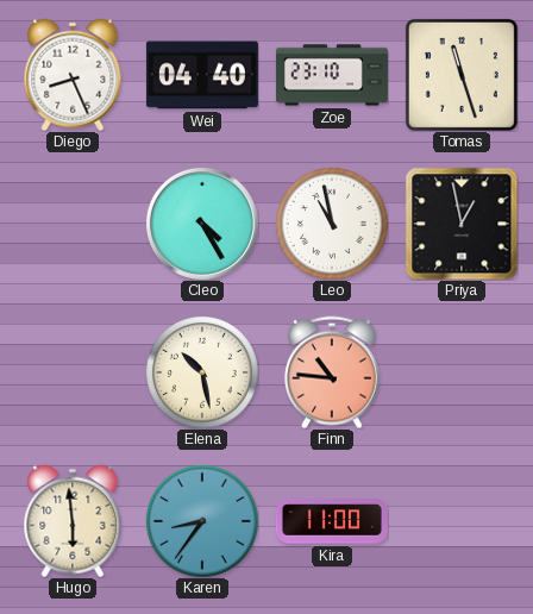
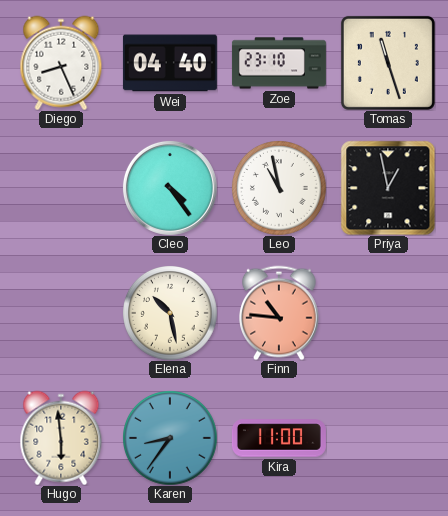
Cleo: 4:25 -> 4:24
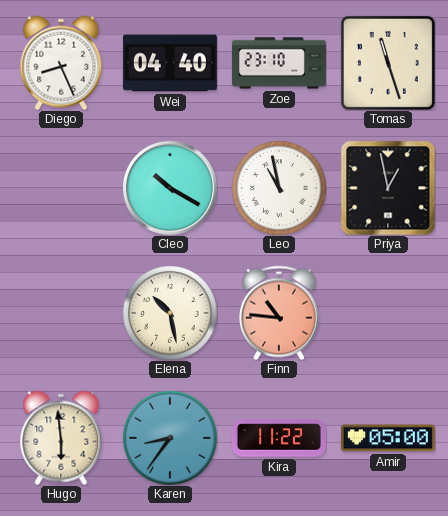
Cleo: 4:24 -> 10:20
Kira: 11:00 -> 11:22
Amir: none -> 05:00
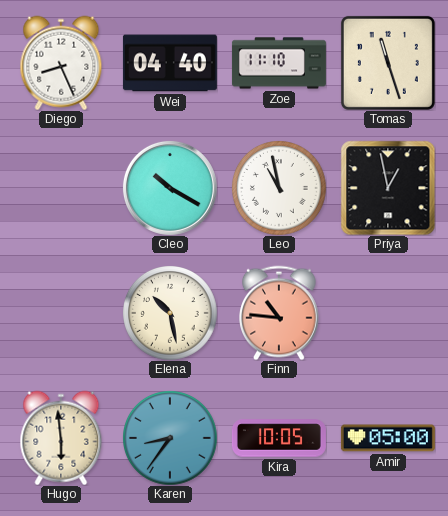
Zoe: 23:10 -> 11:10
Kira: 11:22 -> 10:05
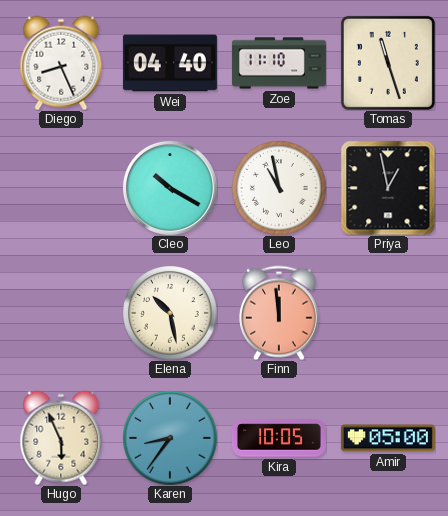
Finn: 10:46 -> 11:59
Hugo: 5:59 -> 5:56
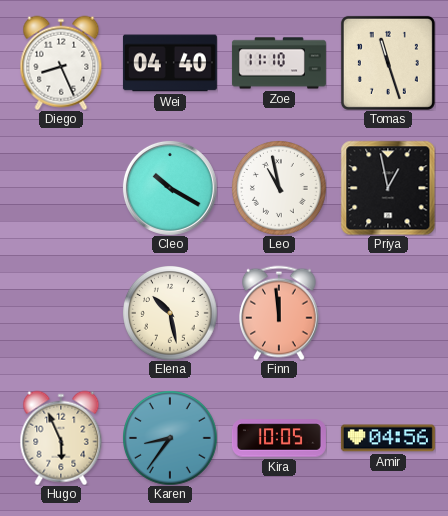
Amir: 05:00 -> 04:56
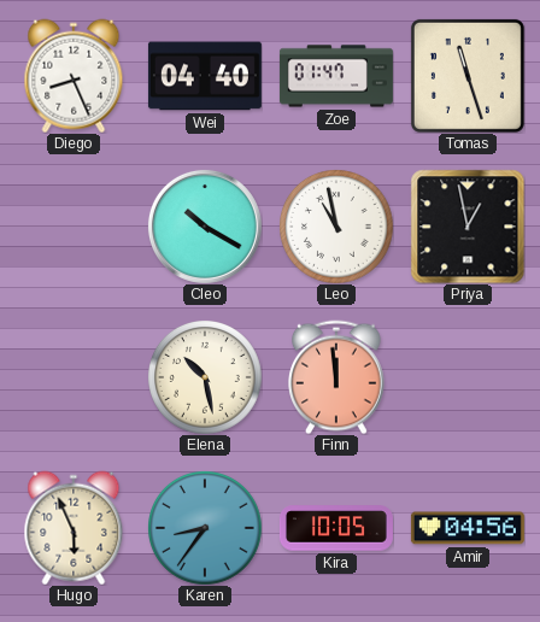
Zoe: 11:10 -> 01:47
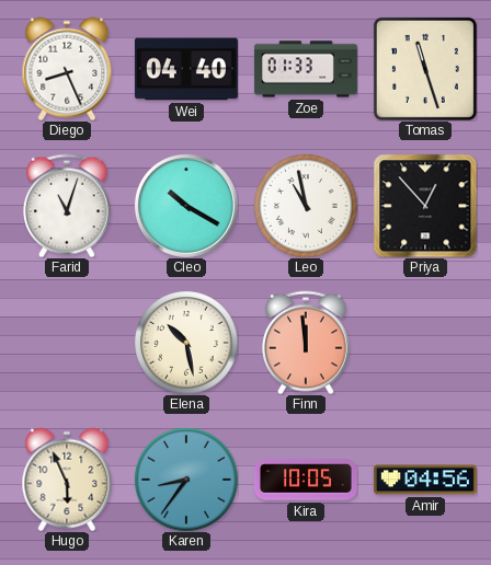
Zoe: 01:47 -> 01:33
Farid: none -> 11:03
Priya: 12:58 -> 12:53
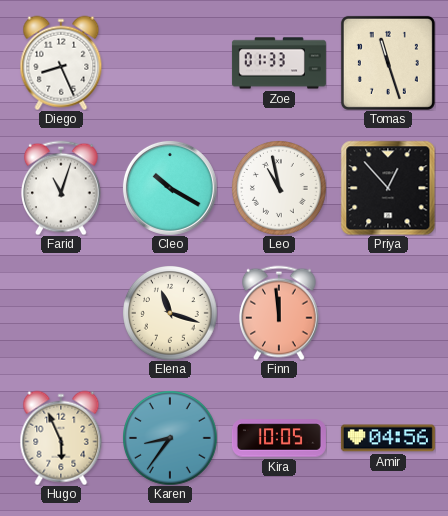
Wei: 04:40 -> none
Elena: 10:28 -> 11:18
